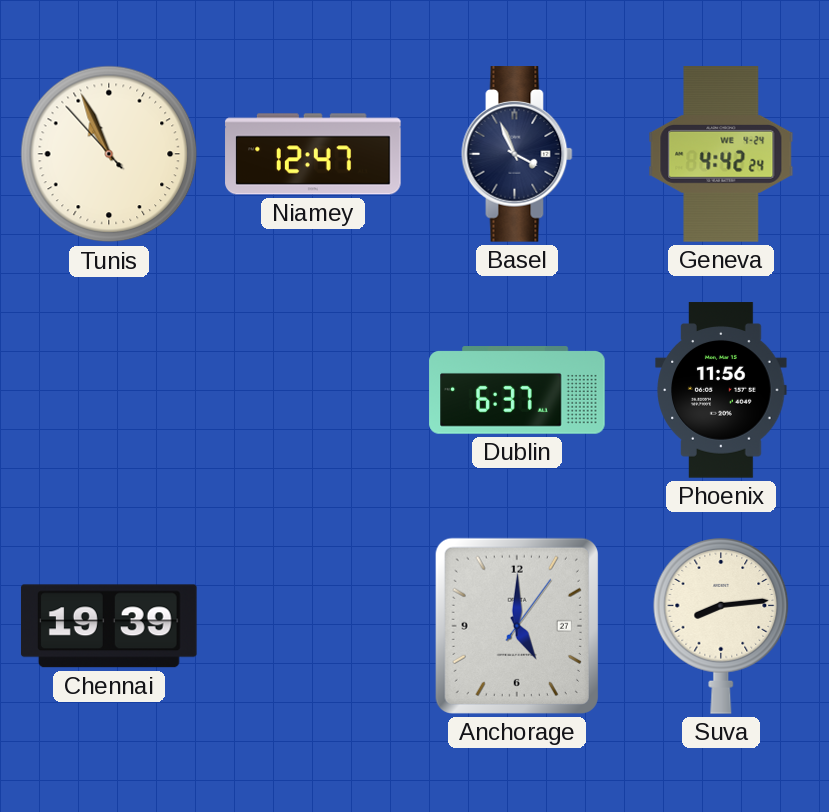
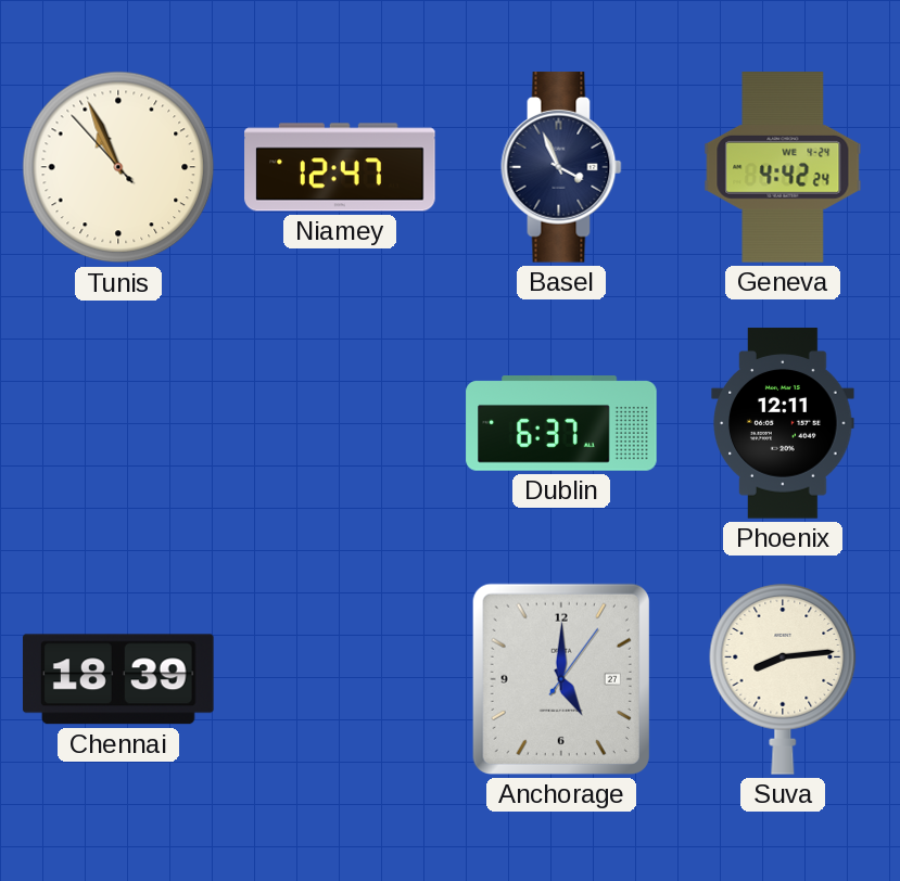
Phoenix: 11:56 -> 12:11
Chennai: 19:39 -> 18:39
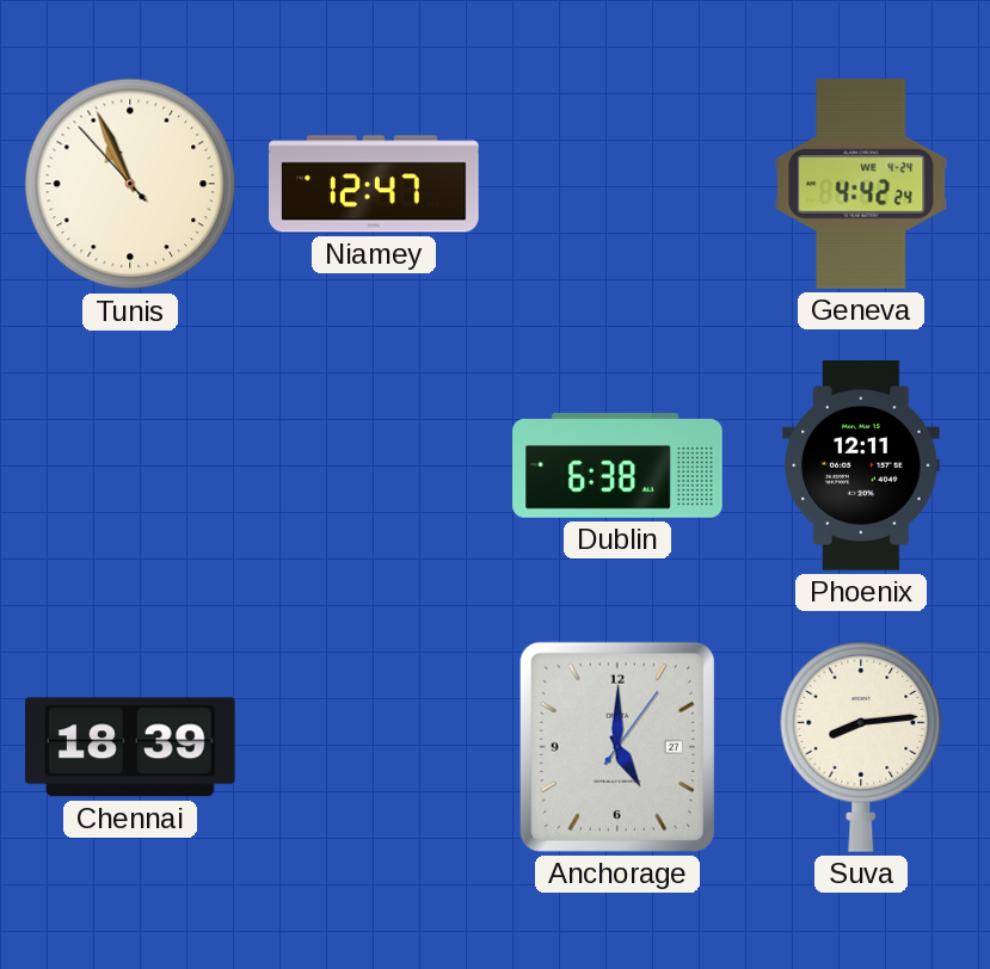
Basel: 3:56 -> none
Dublin: 6:37 -> 6:38
